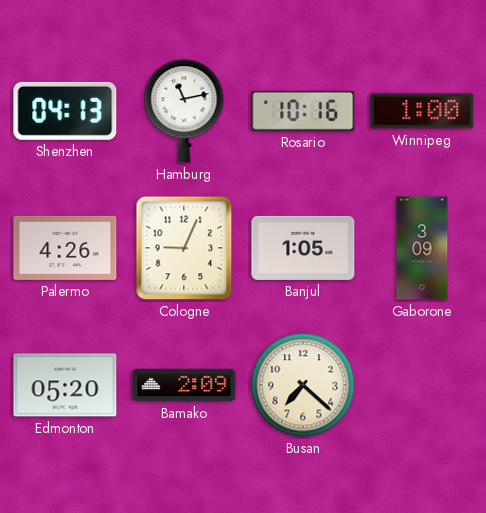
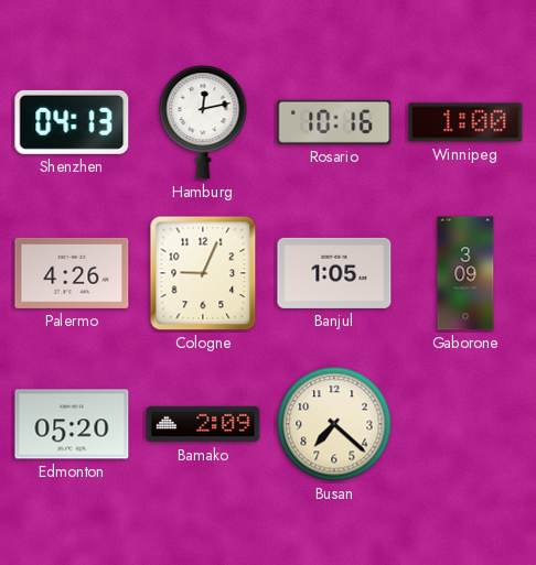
Hamburg: 11:13 -> 12:13
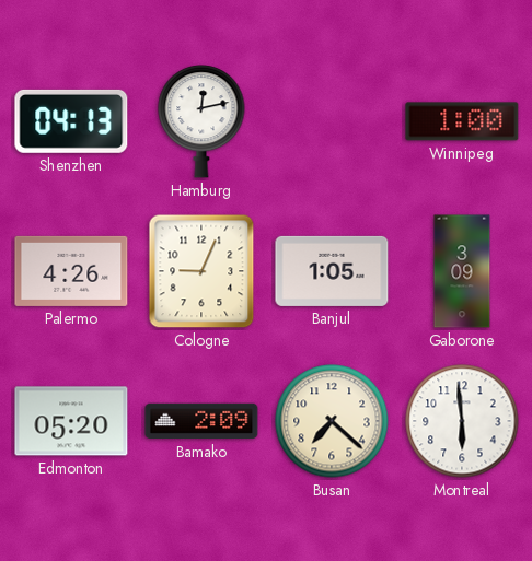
Rosario: 10:16 -> none
Montreal: none -> 5:59
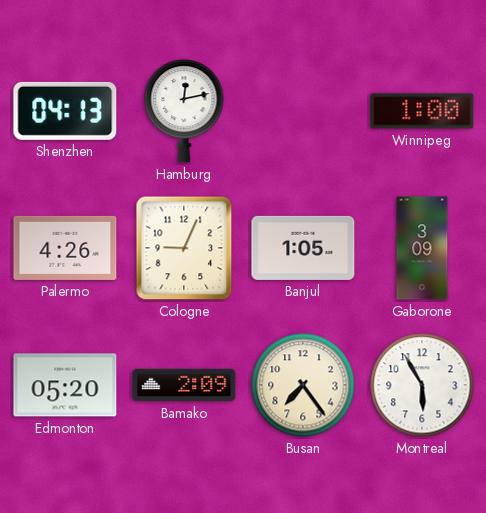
Busan: 7:22 -> 7:24
Montreal: 5:59 -> 5:55
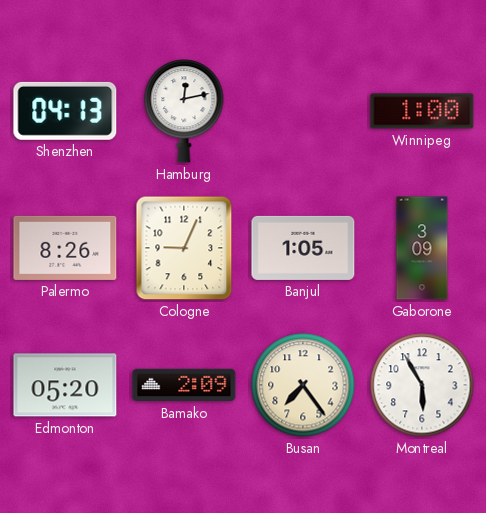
Palermo: 4:26 -> 8:26
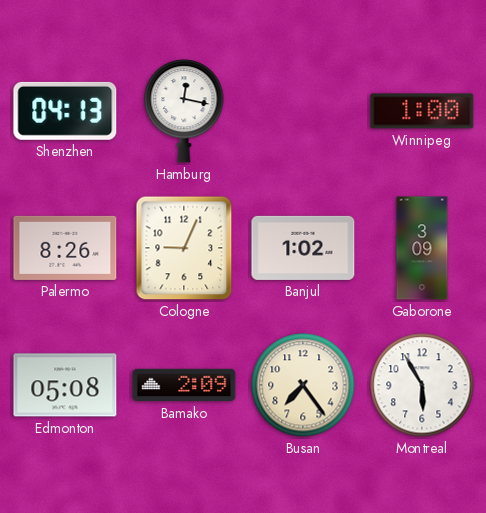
Hamburg: 12:13 -> 12:17
Banjul: 1:05 -> 1:02
Edmonton: 05:20 -> 05:08
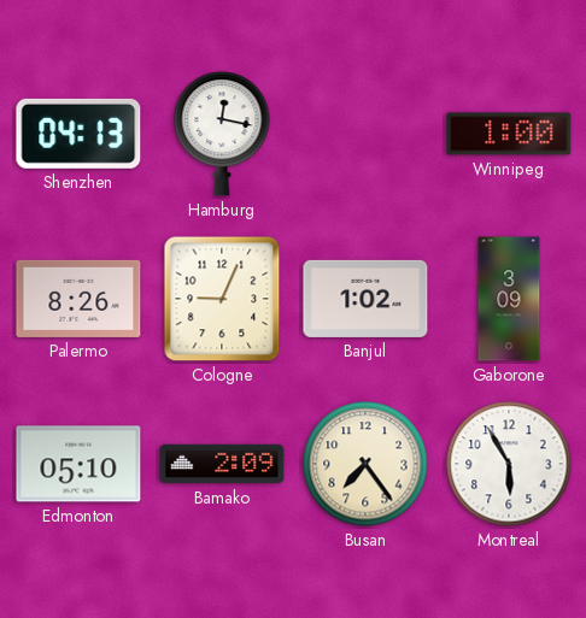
Edmonton: 05:08 -> 05:10
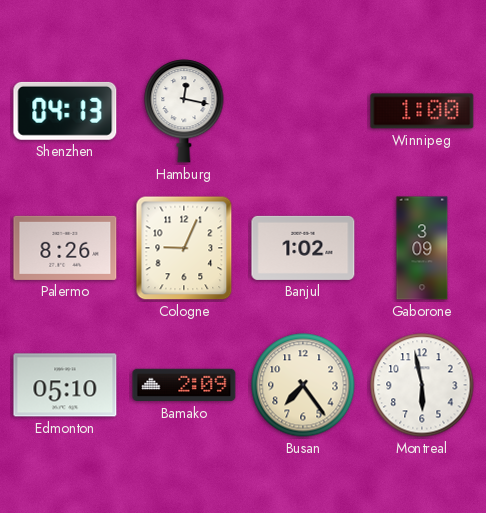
Montreal: 5:55 -> 5:58
